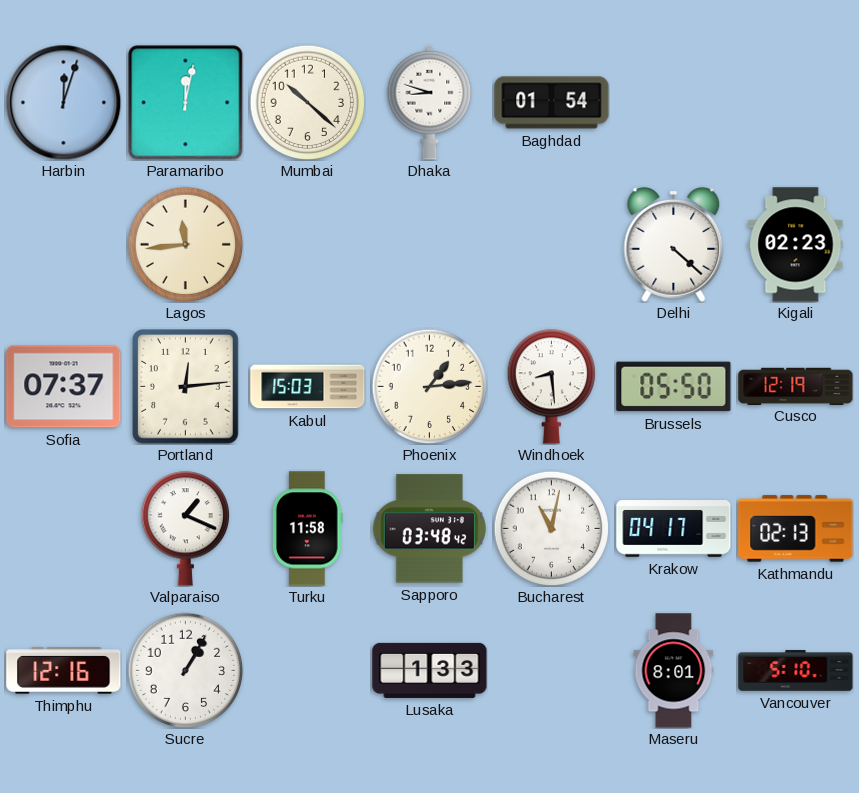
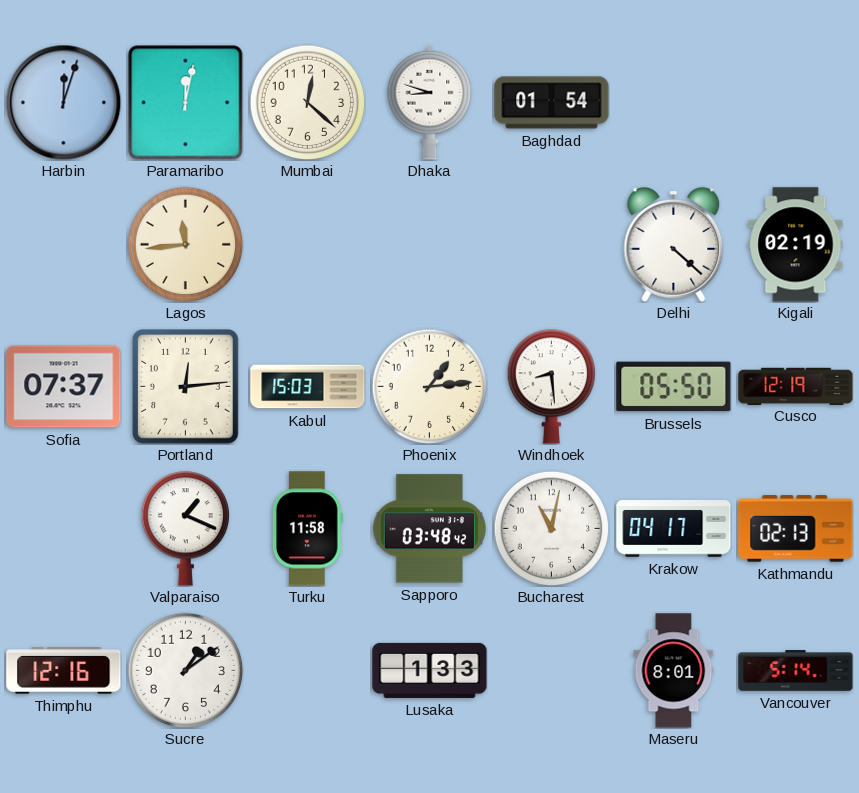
Mumbai: 10:22 -> 12:22
Kigali: 02:23 -> 02:19
Sucre: 1:05 -> 1:09
Vancouver: 5:10 -> 5:14
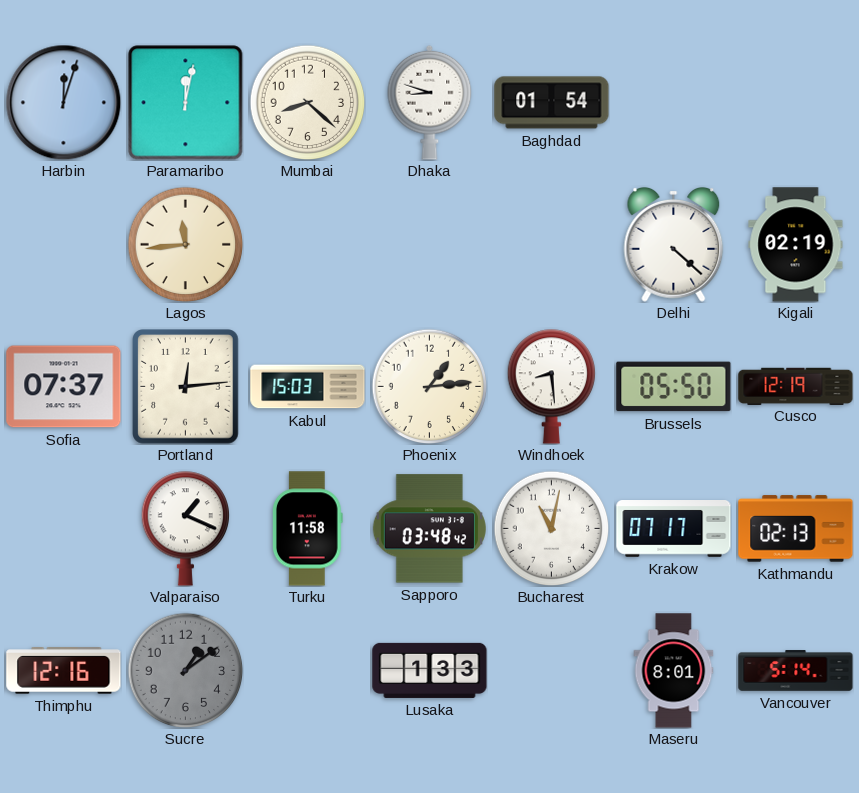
Mumbai: 12:22 -> 8:22
Krakow: 04:17 -> 07:17
Sucre dial: white -> grey
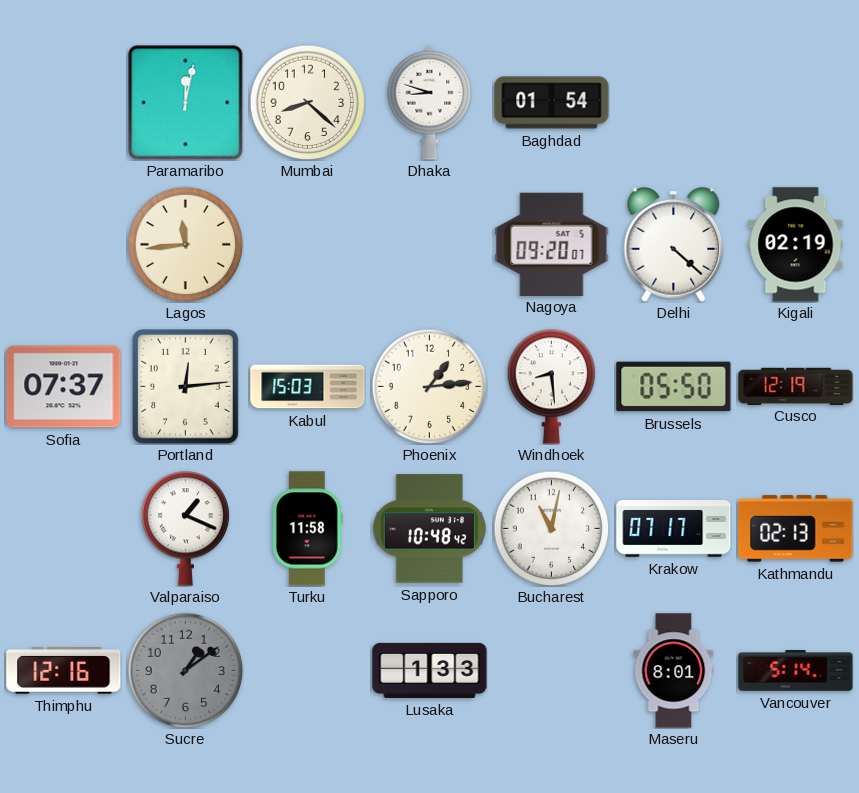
Harbin: 12:03 -> none
Nagoya: none -> 09:20
Sapporo: 03:48 -> 10:48
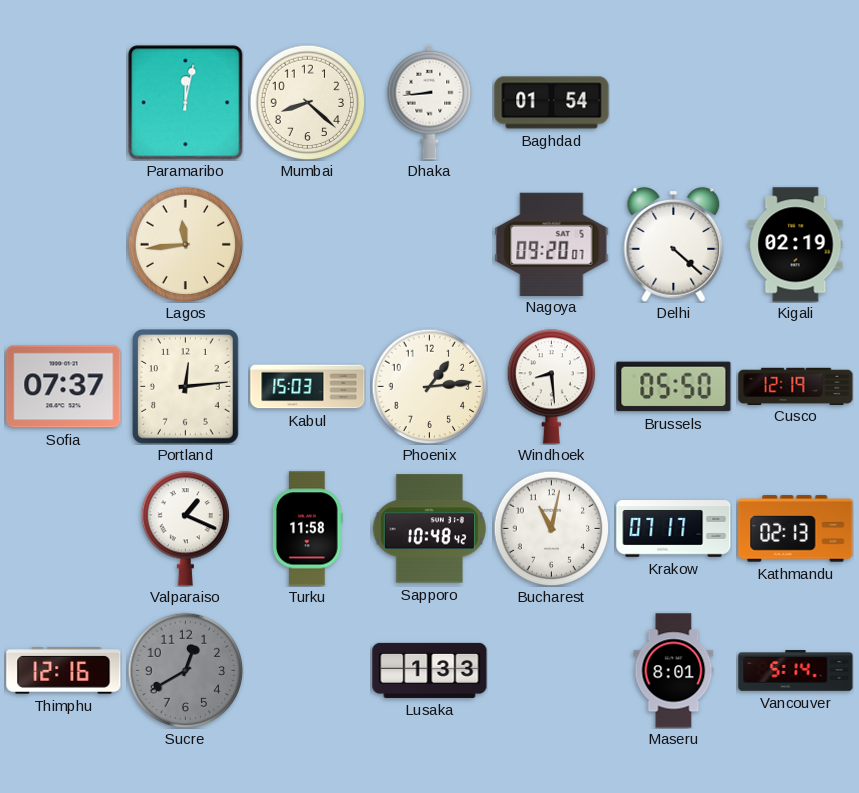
Dhaka: 8:48 -> 8:44
Sucre: 1:09 -> 12:40
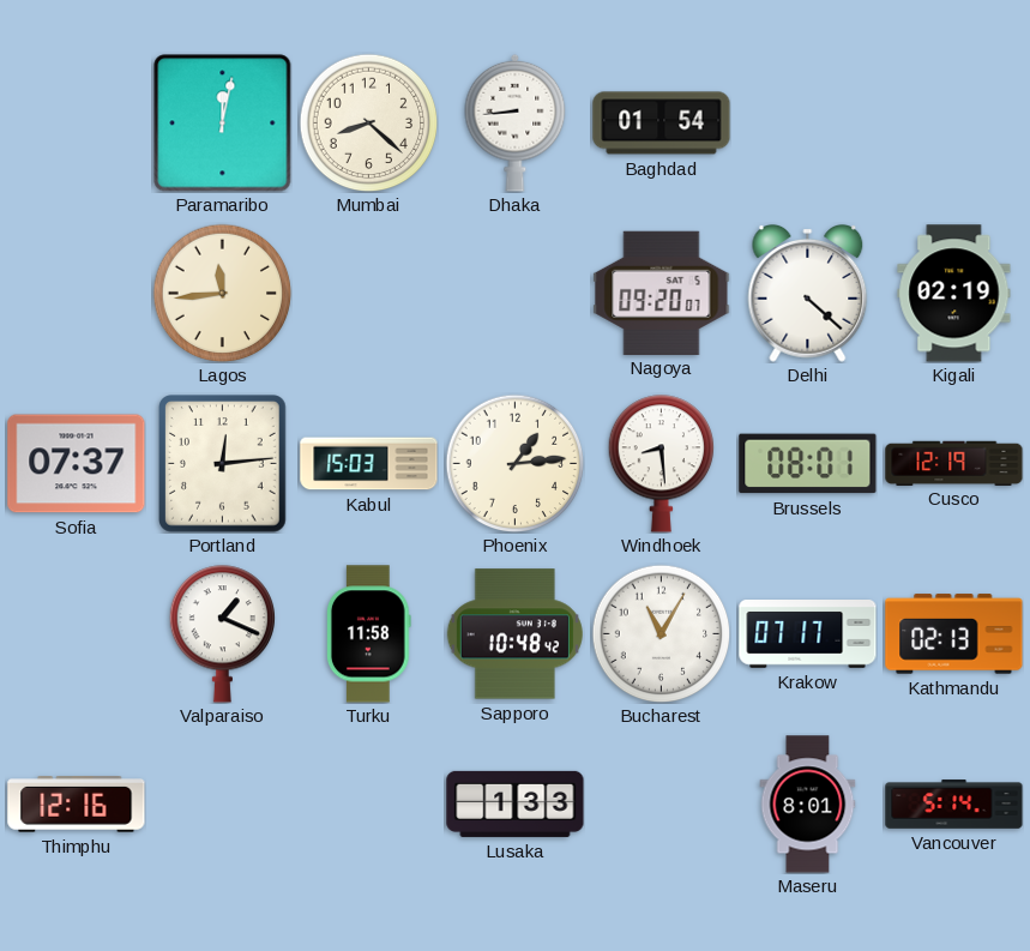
Brussels: 05:50 -> 08:01
Bucharest: 11:02 -> 11:05
Sucre: 12:40 -> none
